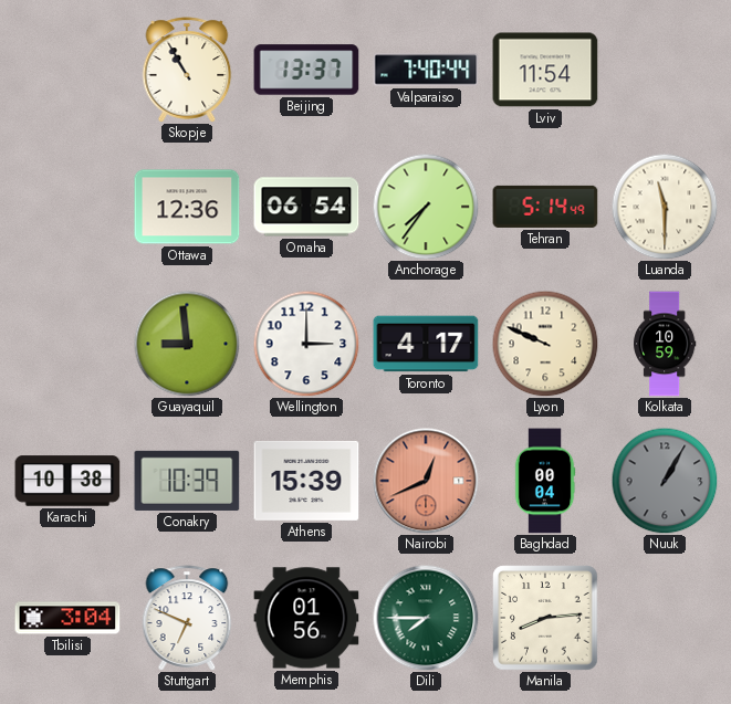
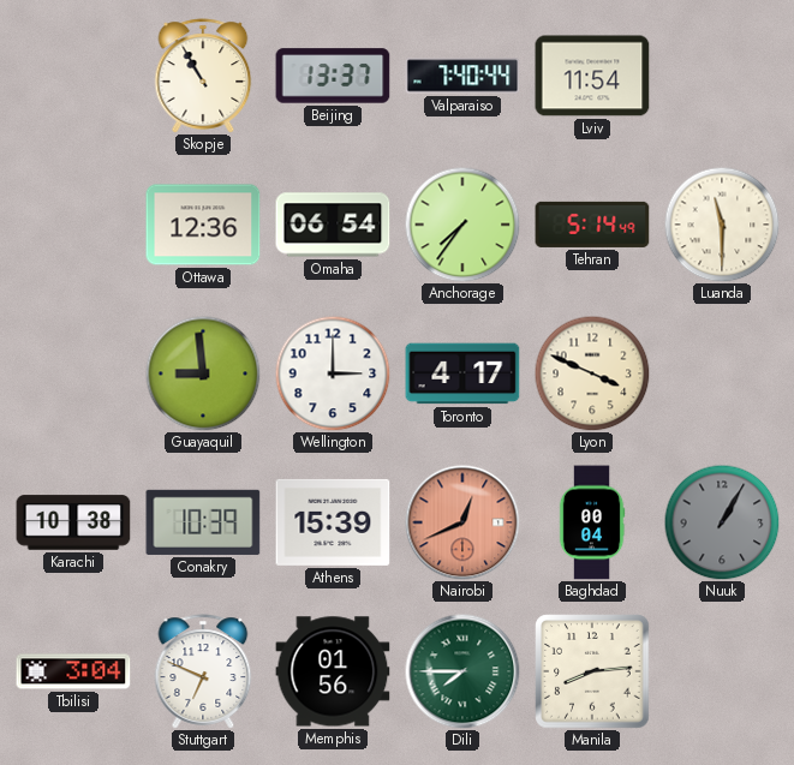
Lyon: 9:49 -> 3:49
Kolkata: 10:59 -> none
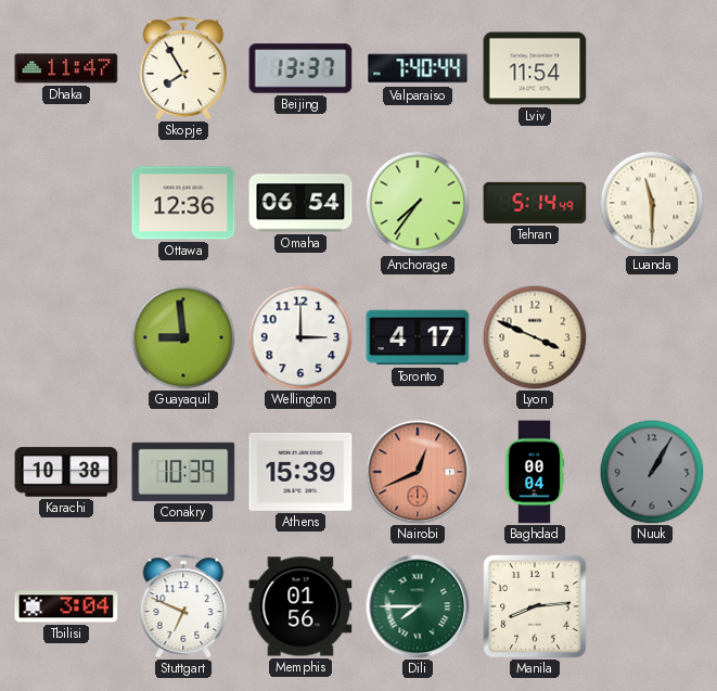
Dhaka: none -> 11:47
Skopje: 10:55 -> 7:55
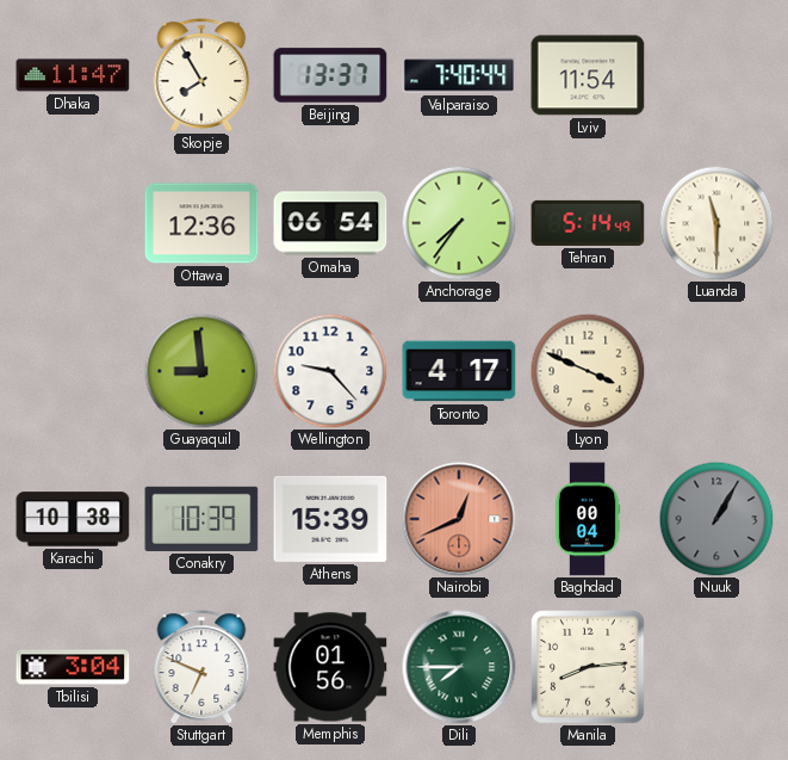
Wellington: 3:00 -> 9:23
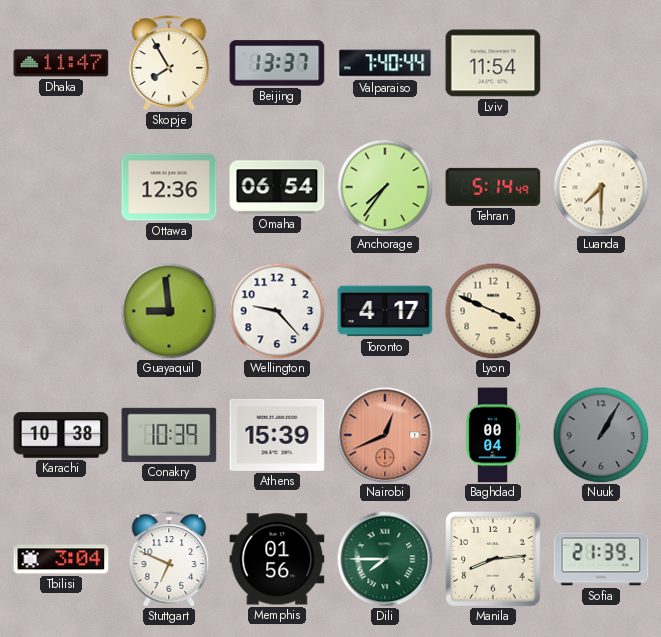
Luanda: 11:30 -> 7:30
Sofia: none -> 21:39
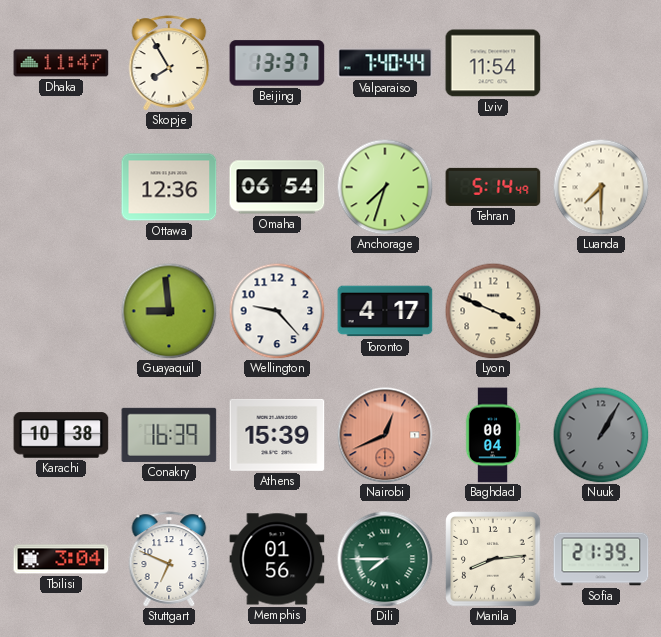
Anchorage: 7:36 -> 7:33
Conakry: 10:39 -> 16:39
